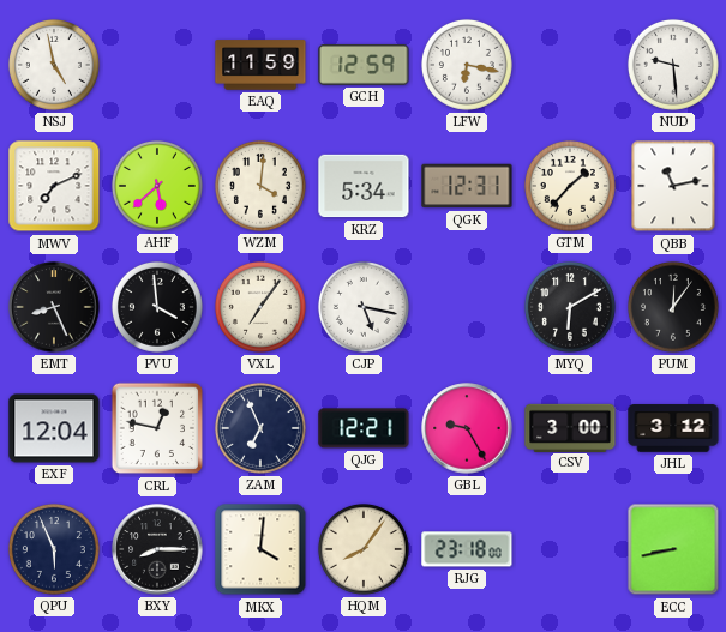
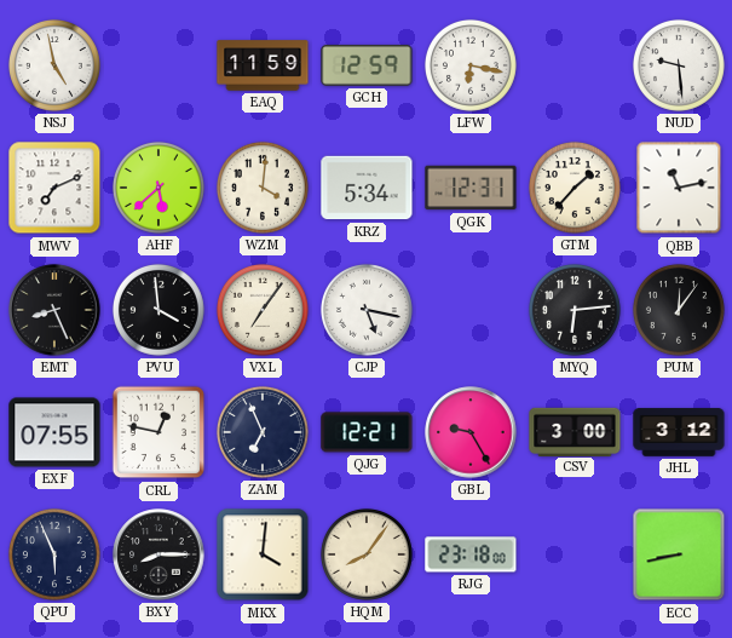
MYQ: 6:10 -> 6:14
EXF: 12:04 -> 07:55
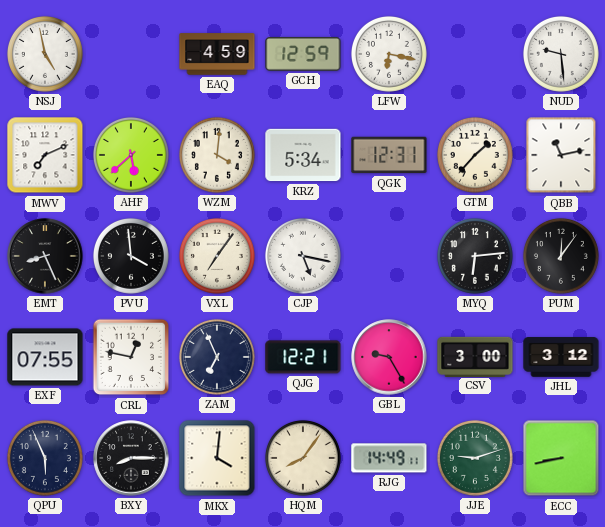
EAQ: 11:59 -> 4:59
RJG: 23:18 -> 14:49
JJE: none -> 9:12
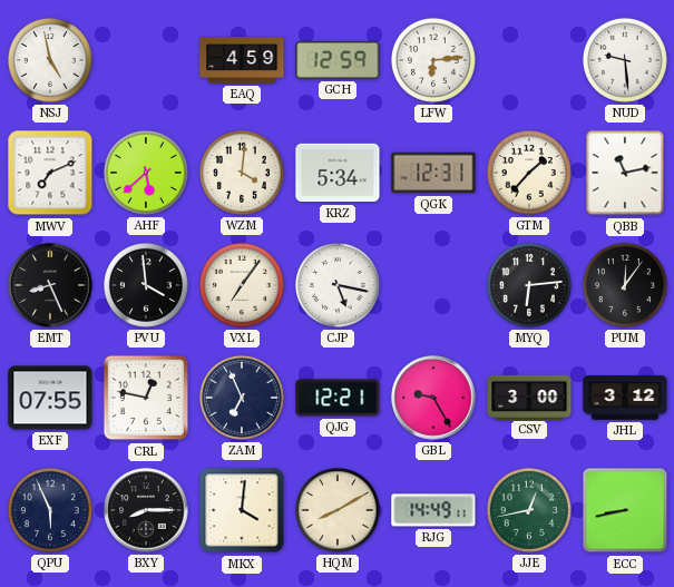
LFW: 6:17 -> 6:14
HQM: 8:06 -> 8:10
JJE: 9:12 -> 12:43
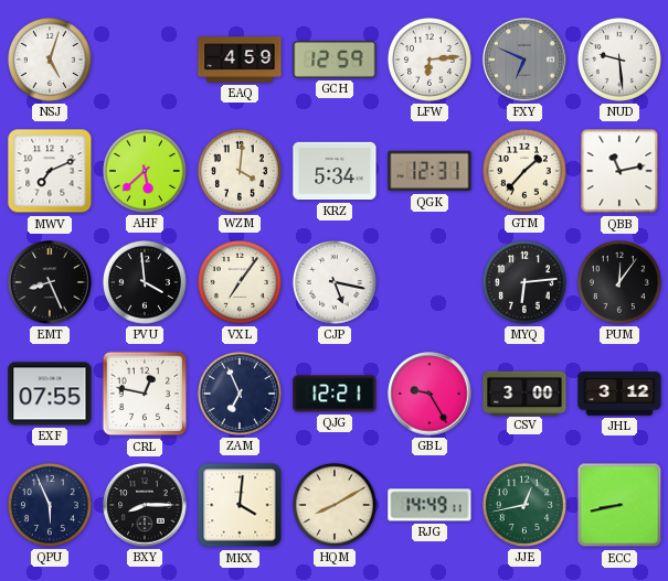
NSJ: 4:58 -> 5:03
FXY: none -> 6:49
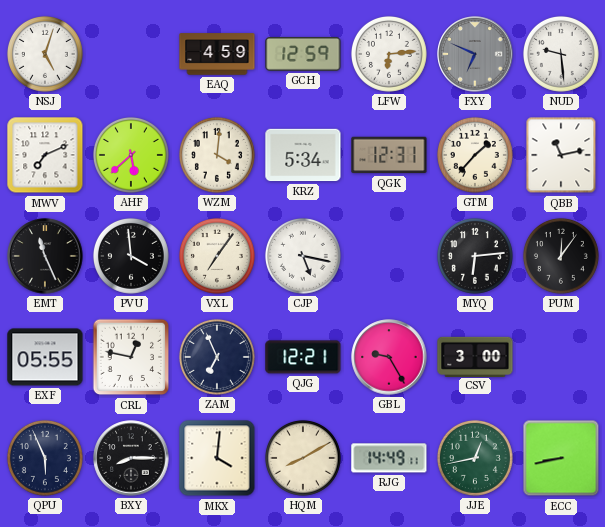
EMT: 8:26 -> 11:26
EXF: 07:55 -> 05:55
JHL: 3:12 -> none
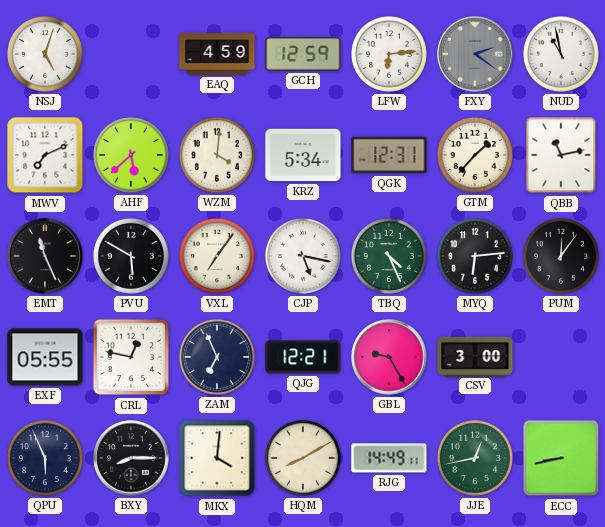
FXY: 6:49 -> 2:21
NUD: 9:29 -> 10:58
PVU: 3:59 -> 5:50
TBQ: none -> 4:26
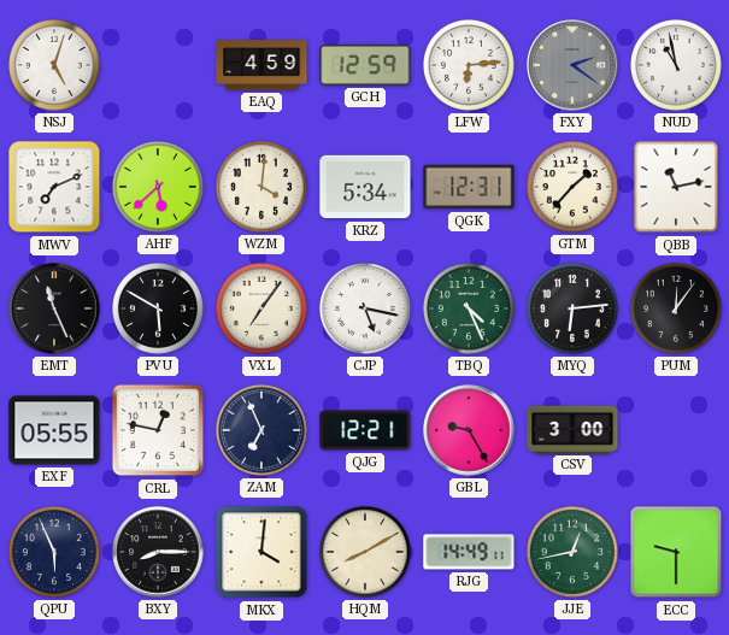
ECC: 8:43 -> 9:30
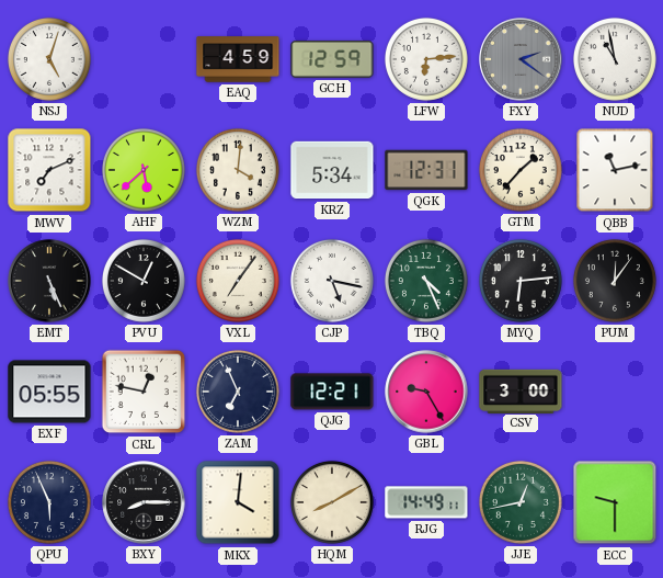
EMT: 11:26 -> 5:26
PVU: 5:50 -> 12:50
